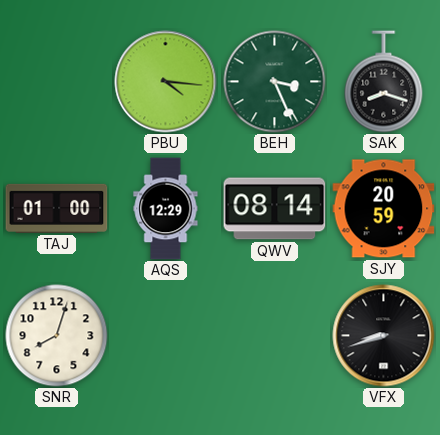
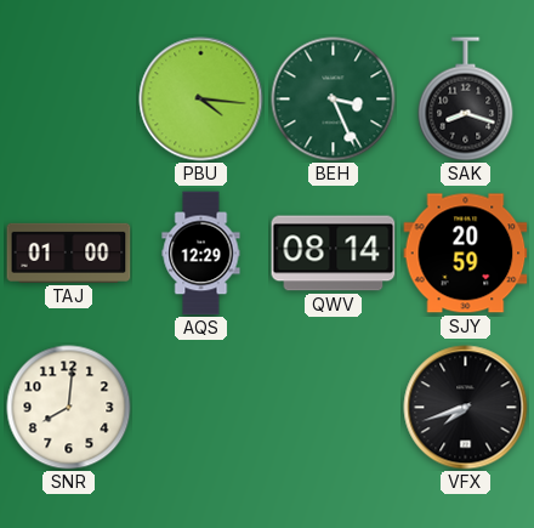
SNR: 8:03 -> 8:01
VFX: 8:42 -> 7:42
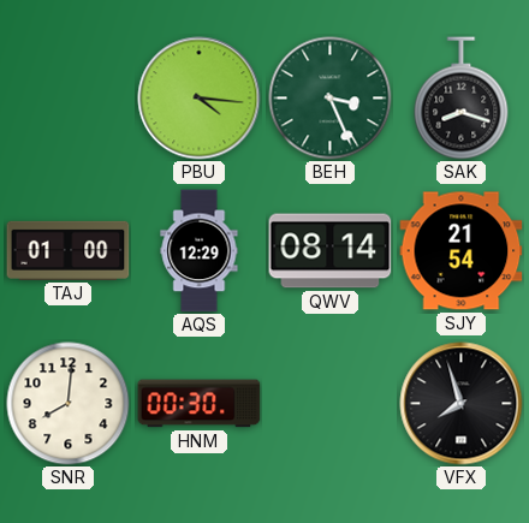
SJY: 20:59 -> 21:54
HNM: none -> 00:30
VFX: 7:42 -> 7:57
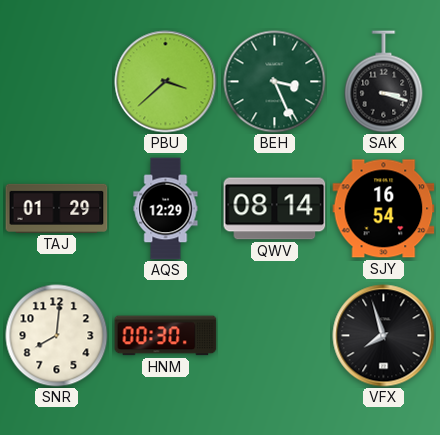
PBU: 4:16 -> 3:38
SAK: 8:18 -> 3:18
TAJ: 01:00 -> 01:29
SJY: 21:54 -> 16:54
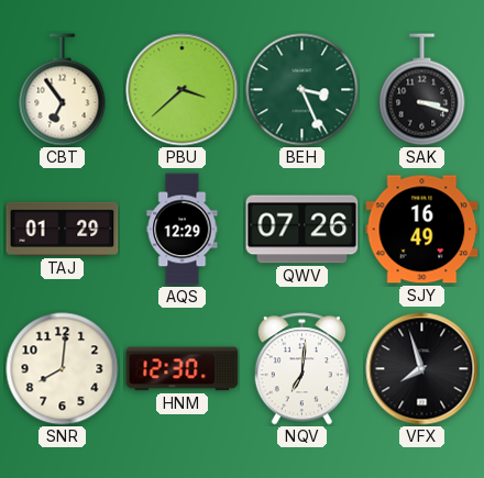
CBT: none -> 6:54
QWV: 08:14 -> 07:26
SJY: 16:54 -> 16:49
HNM: 00:30 -> 12:30
NQV: none -> 7:01
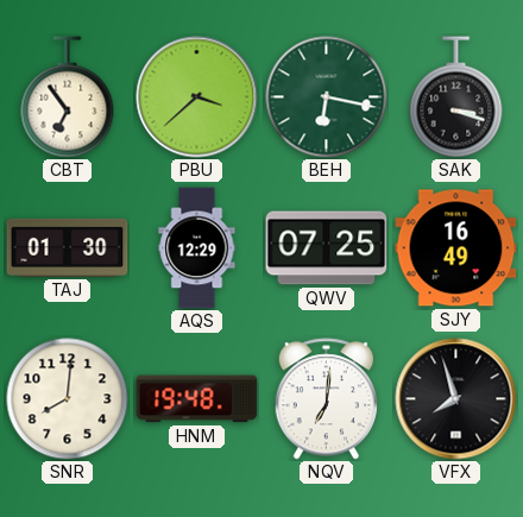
BEH: 3:26 -> 6:17
TAJ: 01:29 -> 01:30
QWV: 07:26 -> 07:25
HNM: 12:30 -> 19:48
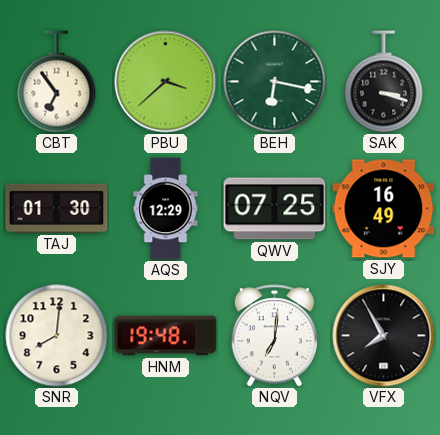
VFX: 7:57 -> 7:55
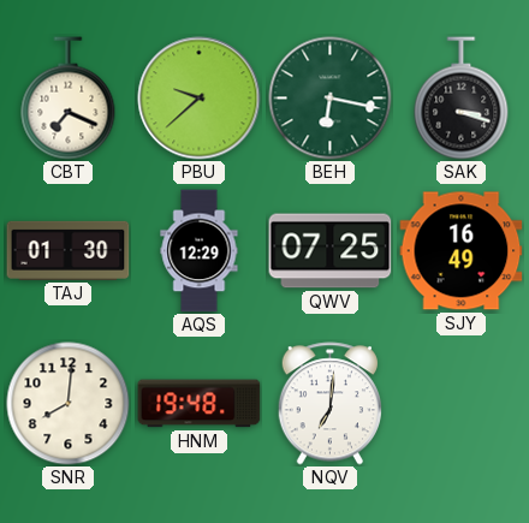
CBT: 6:54 -> 7:19
PBU: 3:38 -> 9:38
VFX: 7:55 -> none
